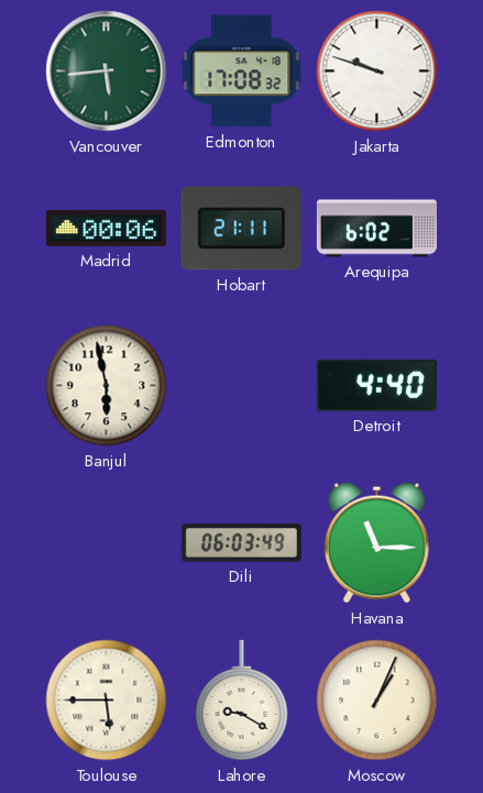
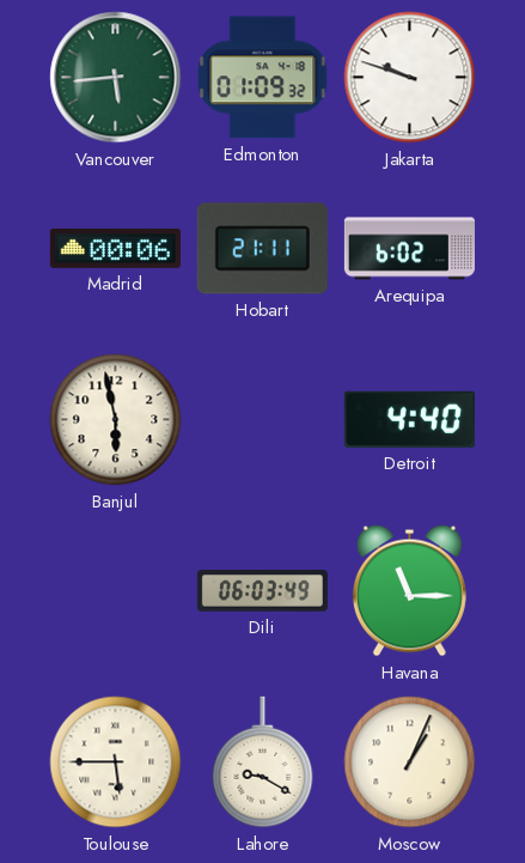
Edmonton: 17:08 -> 01:09
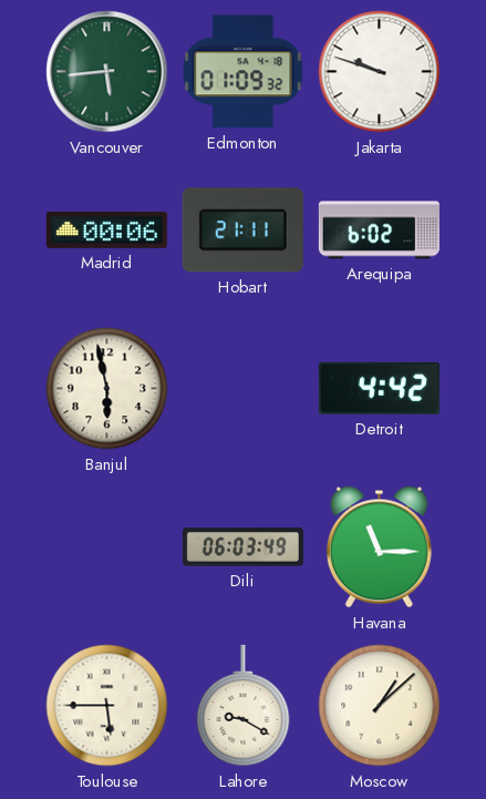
Detroit: 4:40 -> 4:42
Moscow: 1:04 -> 1:08
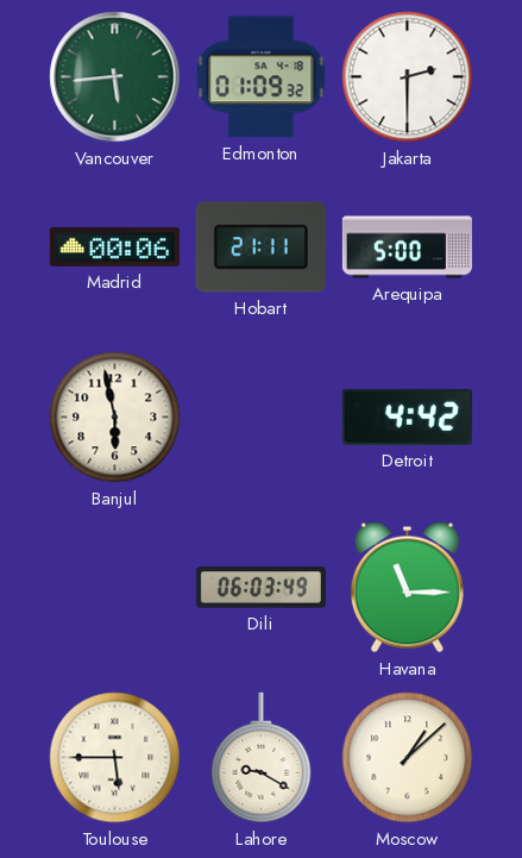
Jakarta: 9:48 -> 2:30
Arequipa: 6:02 -> 5:00
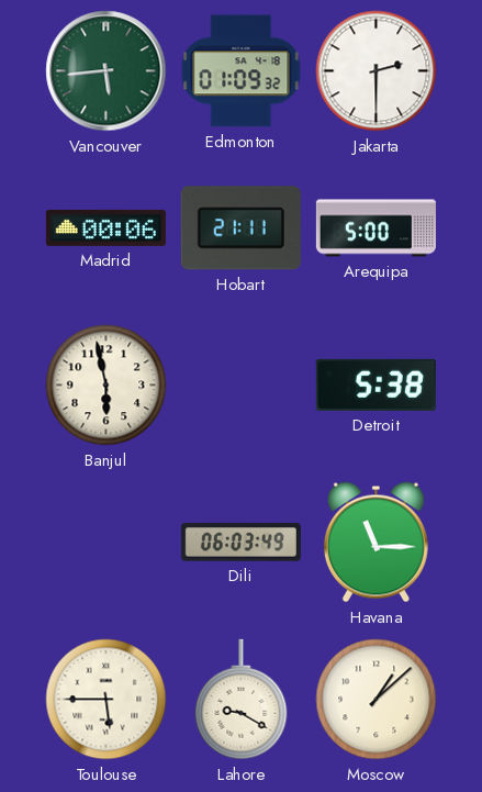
Detroit: 4:42 -> 5:38
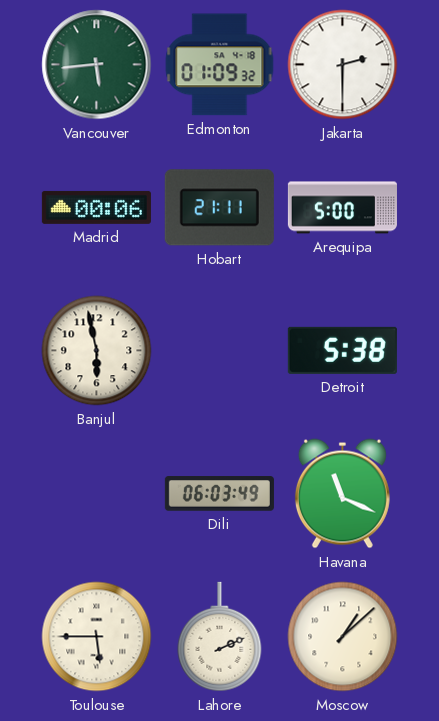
Havana: 11:15 -> 11:19
Lahore: 9:20 -> 2:11
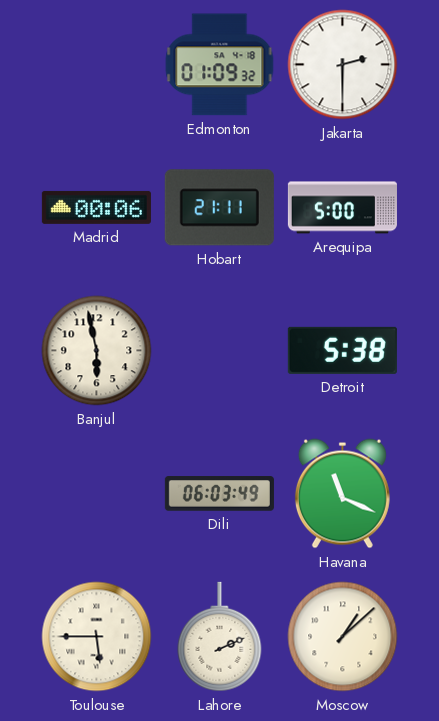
Vancouver: 5:44 -> none
